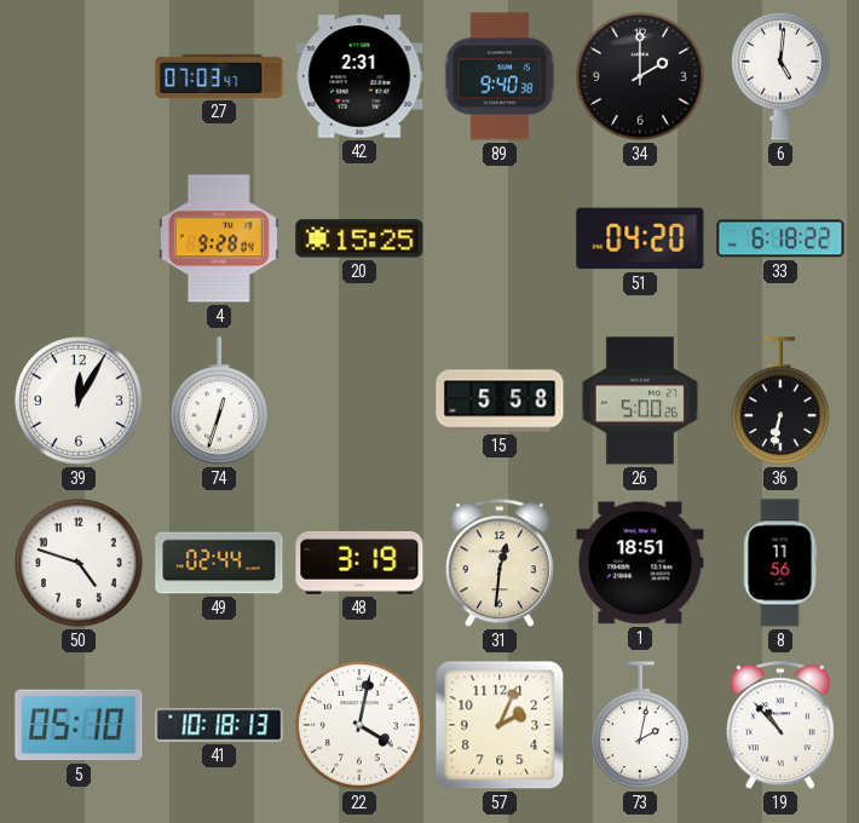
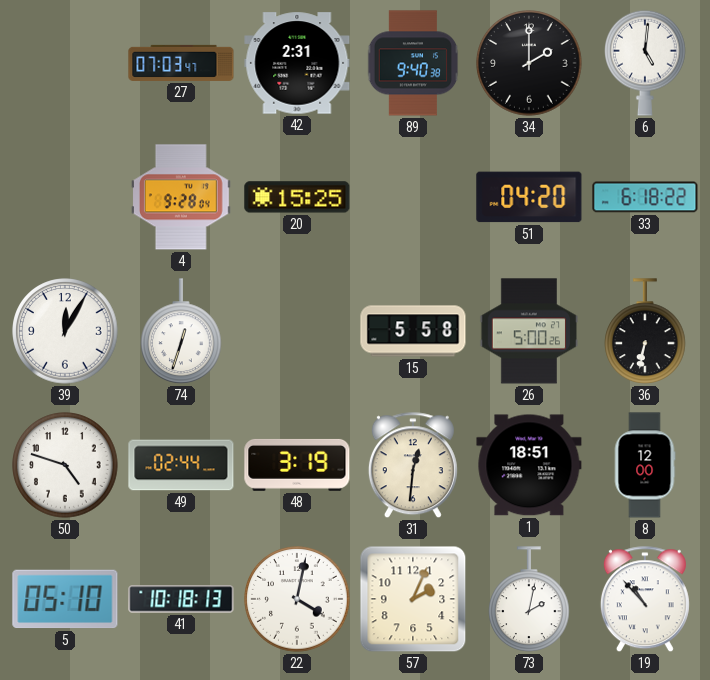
8: 11:56 -> 12:00
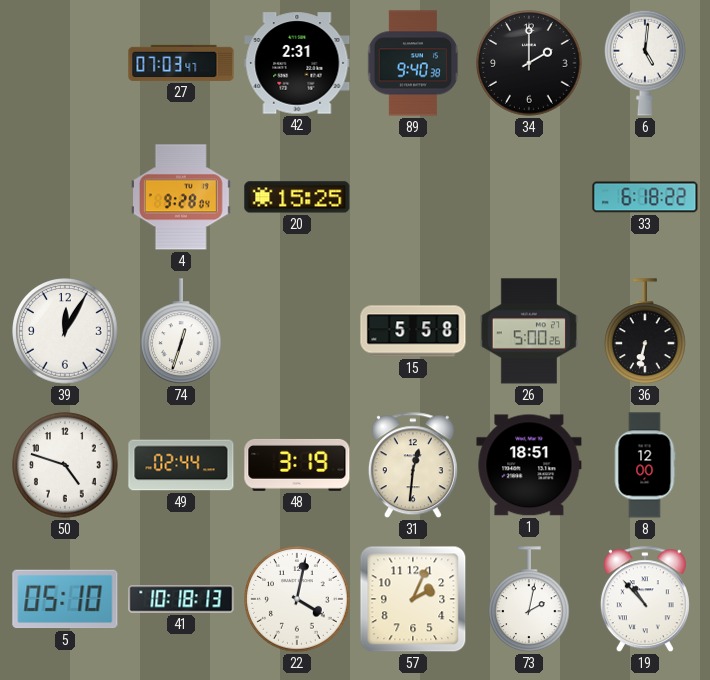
51: 04:20 -> none
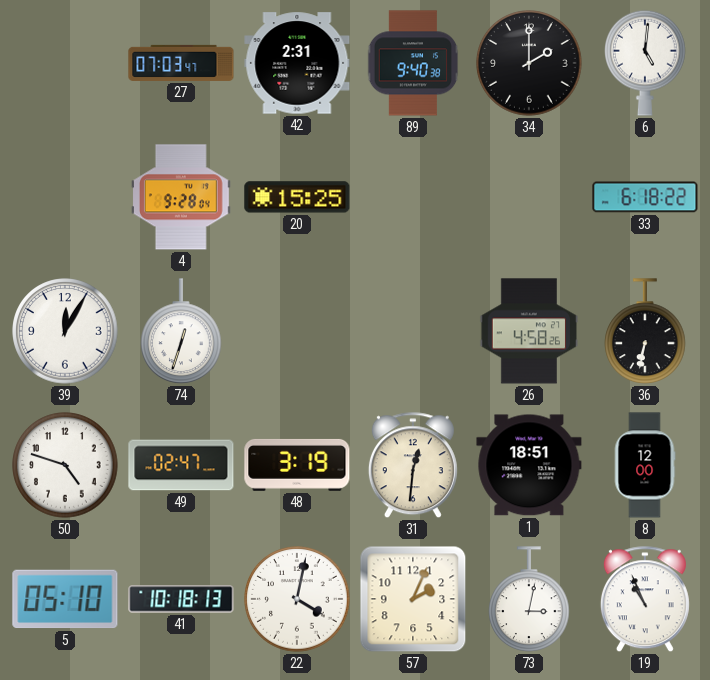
15: 5:58 -> none
26: 5:00 -> 4:58
49: 02:44 -> 02:47
73: 2:02 -> 3:02
19: 10:53 -> 10:56
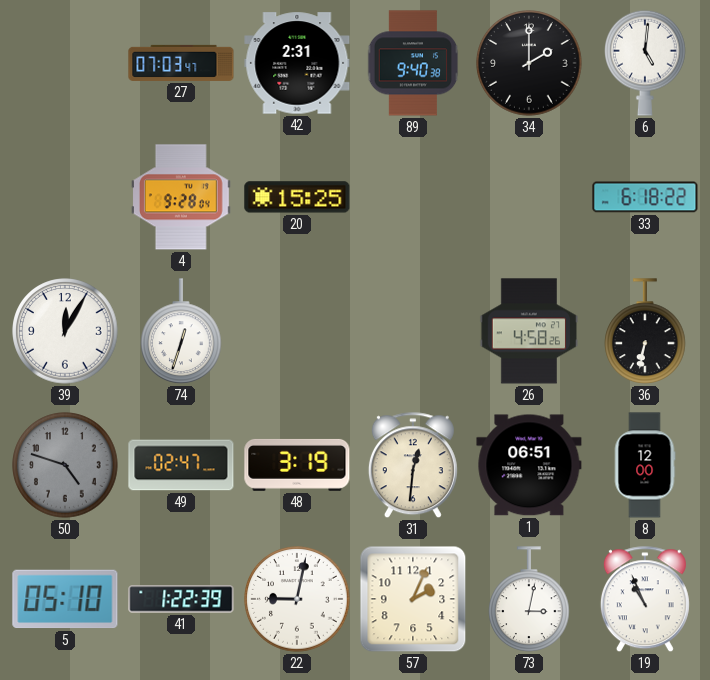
50 dial: white -> grey
1: 18:51 -> 06:51
41: 10:18 -> 1:22
22: 4:02 -> 9:02
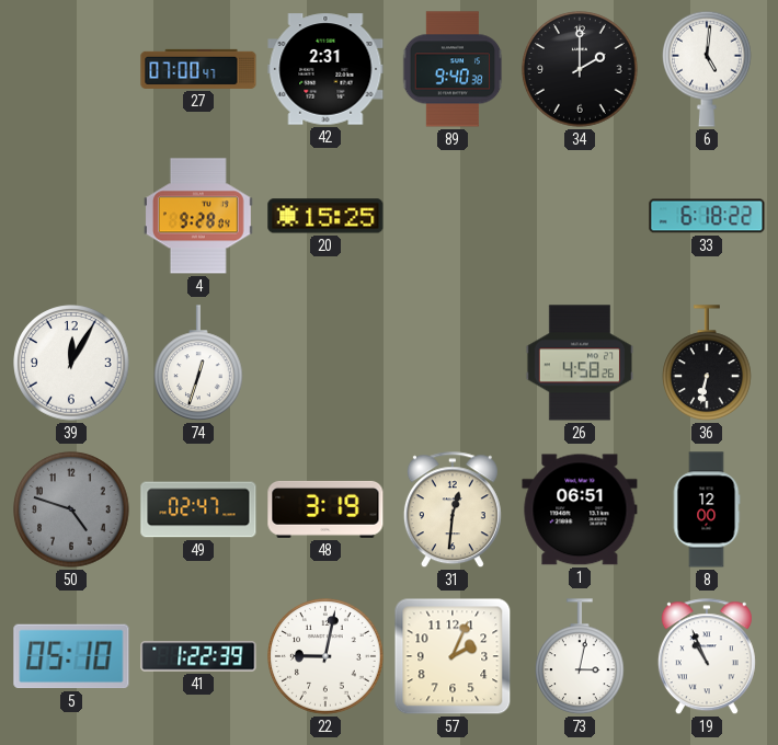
27: 07:03 -> 07:00
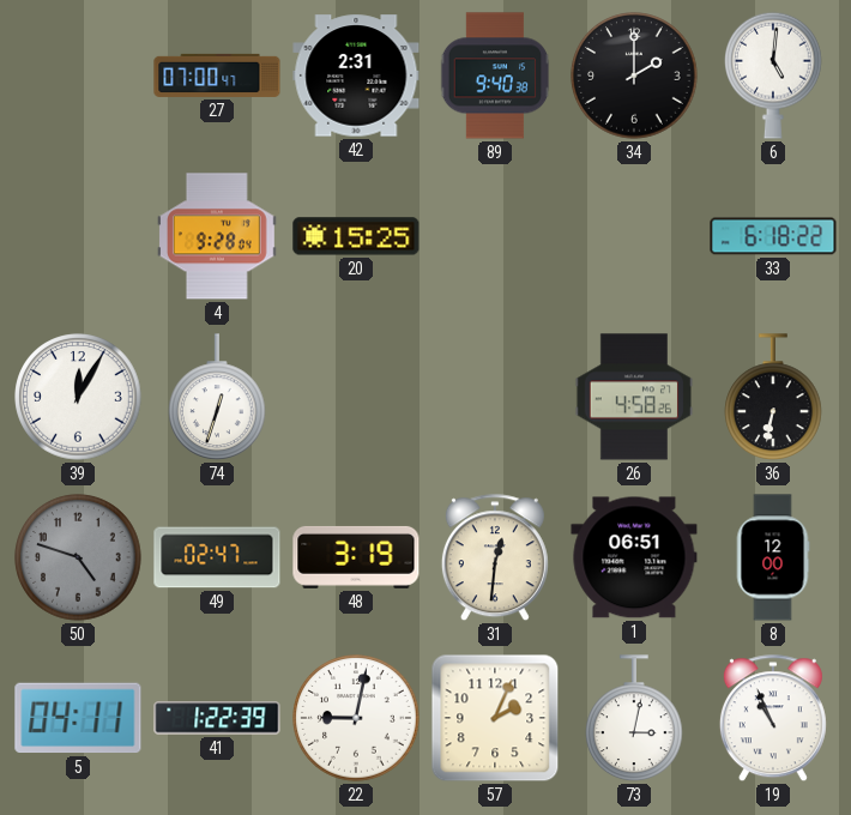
5: 05:10 -> 04:11
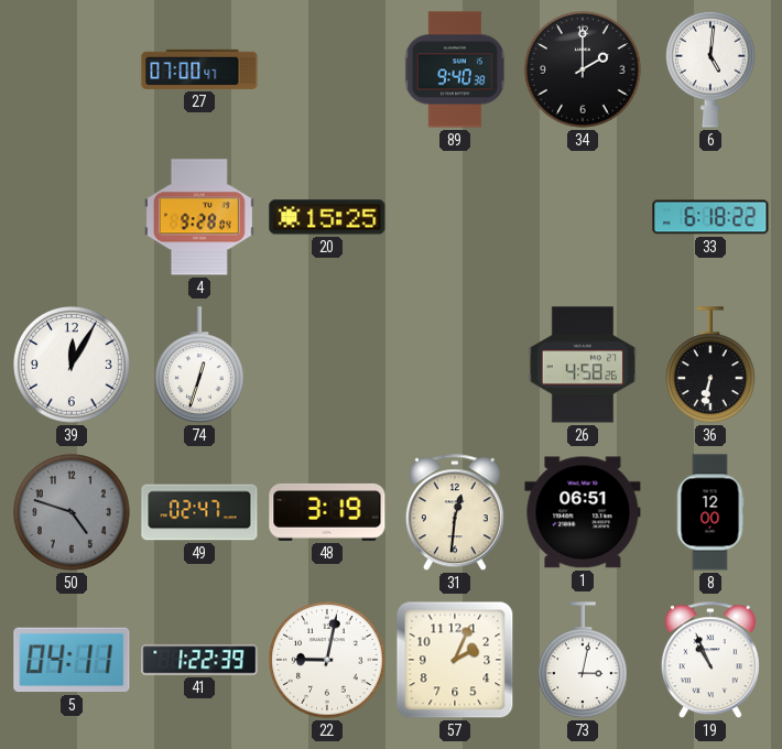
42: 2:31 -> none
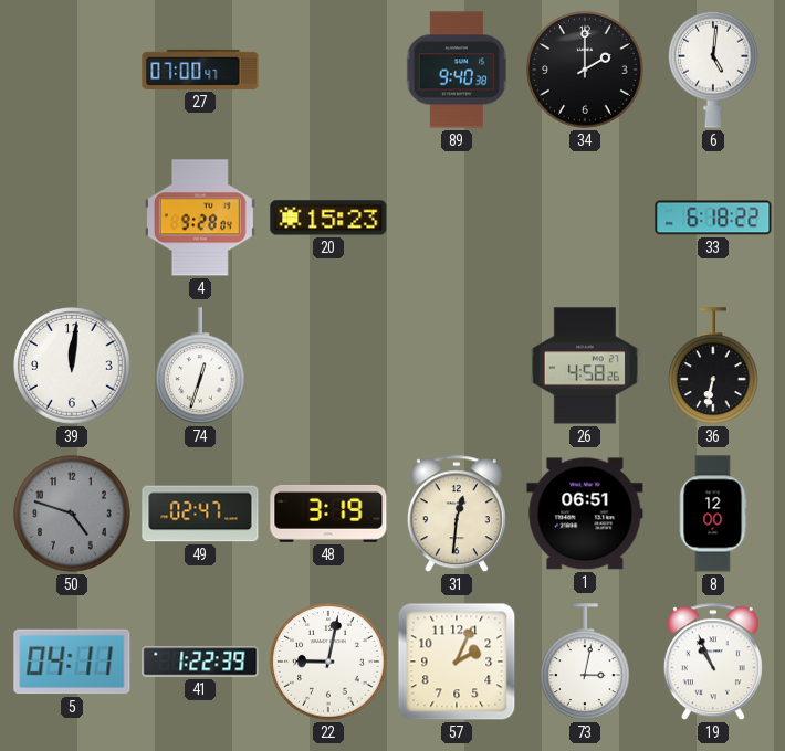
20: 15:25 -> 15:23
39: 12:05 -> 12:01
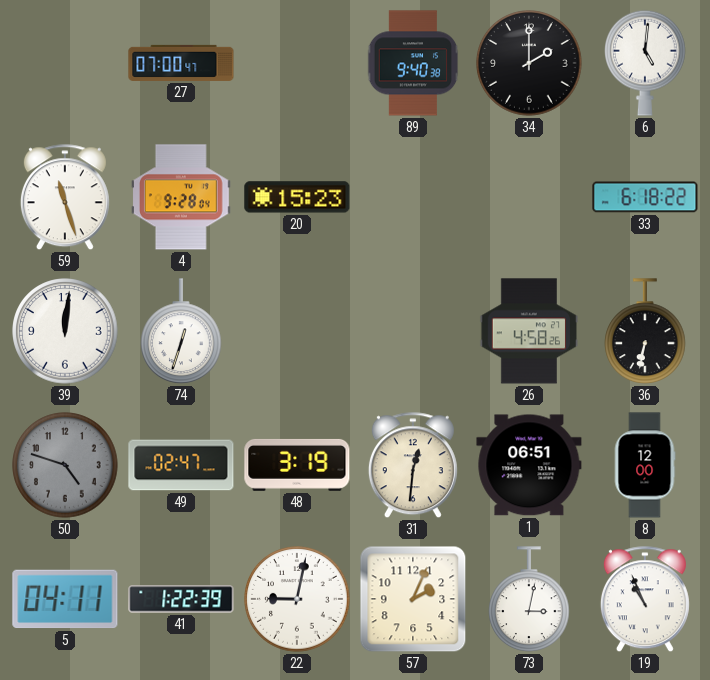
59: none -> 11:27
